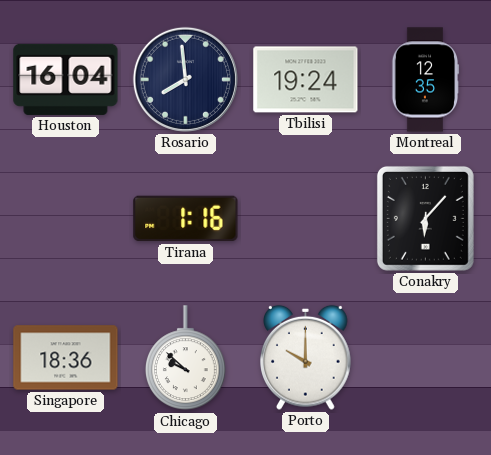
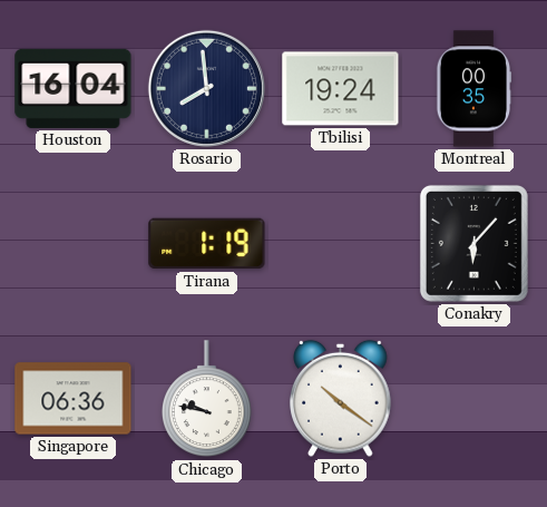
Montreal: 12:35 -> 00:35
Tirana: 1:16 -> 1:19
Singapore: 18:36 -> 06:36
Chicago: 9:52 -> 9:47
Porto: 10:00 -> 10:21
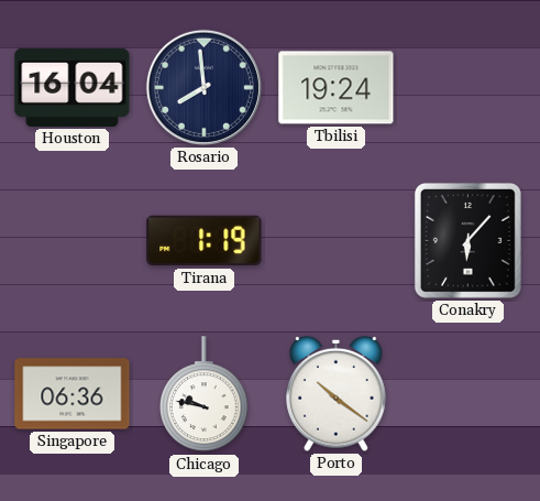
Montreal: 00:35 -> none
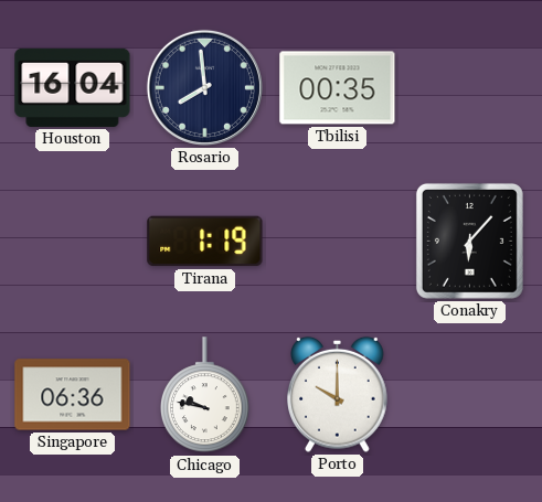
Tbilisi: 19:24 -> 00:35
Porto: 10:21 -> 10:00
